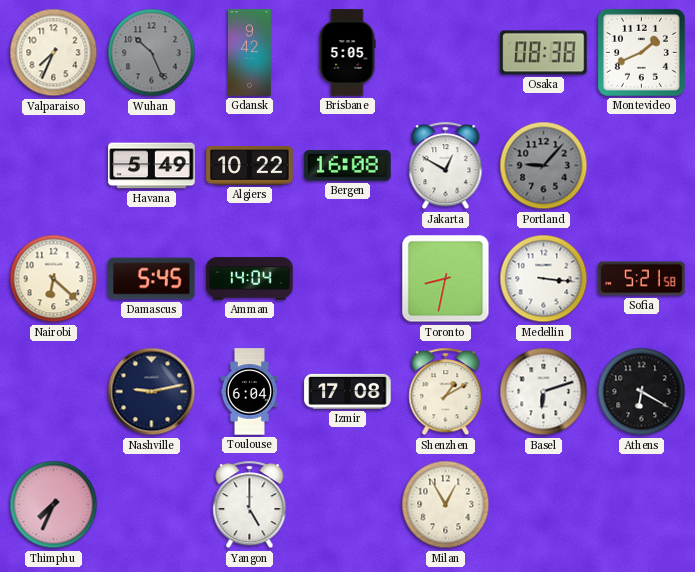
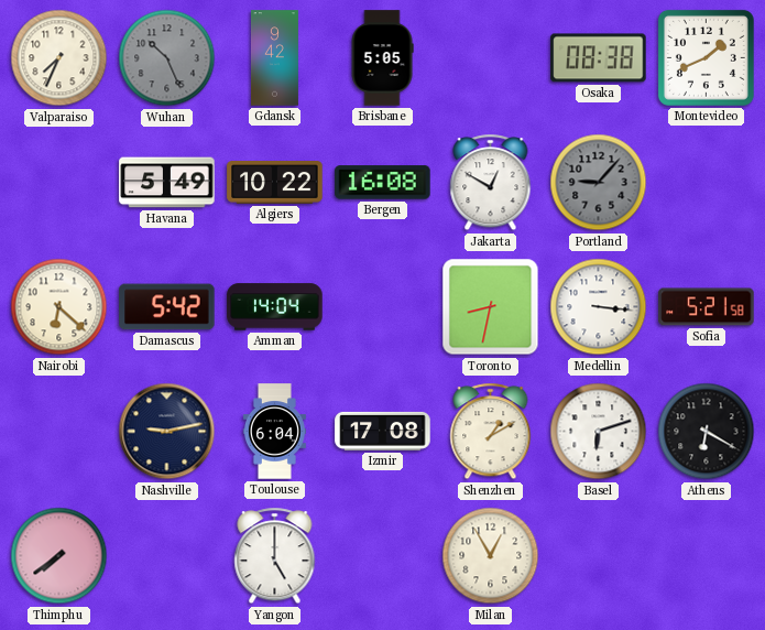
Damascus: 5:45 -> 5:42
Thimphu: 7:34 -> 7:39
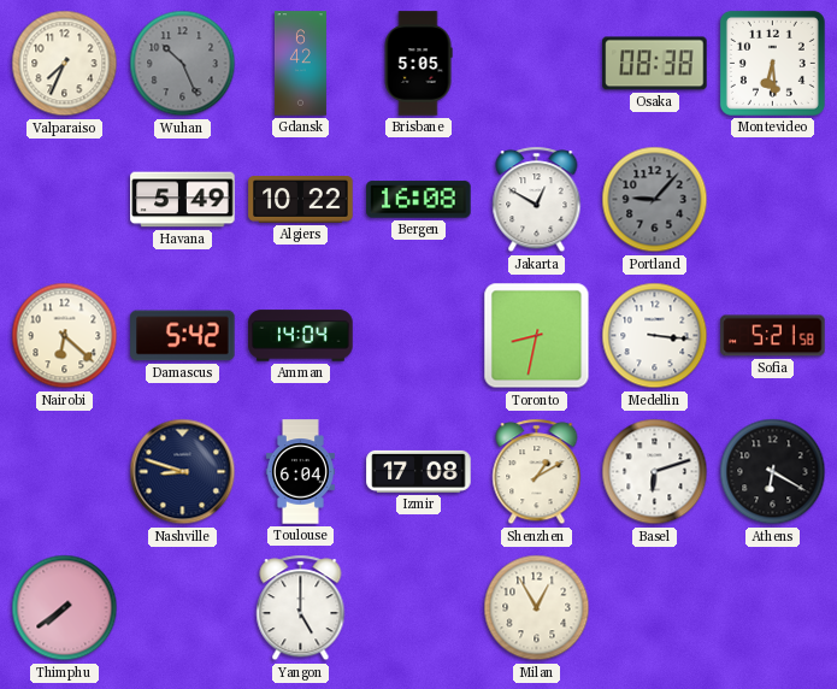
Gdansk: 9:42 -> 6:42
Montevideo: 1:41 -> 6:29
Nashville: 9:13 -> 8:48
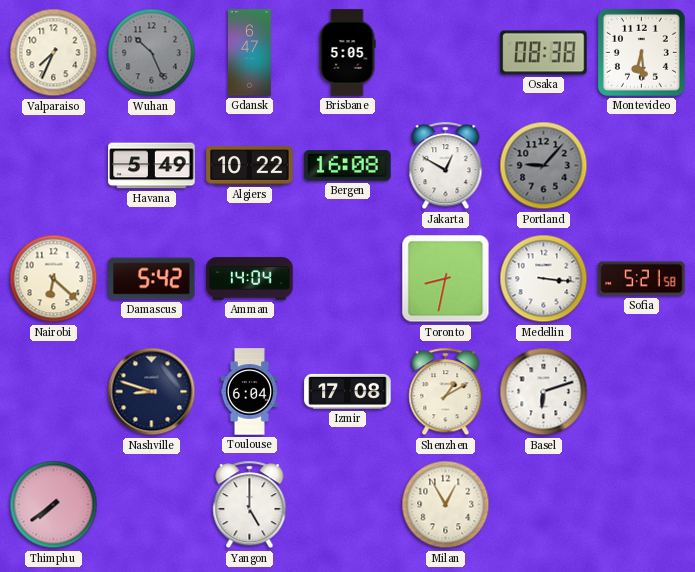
Gdansk: 6:42 -> 6:47
Athens: 6:20 -> none
